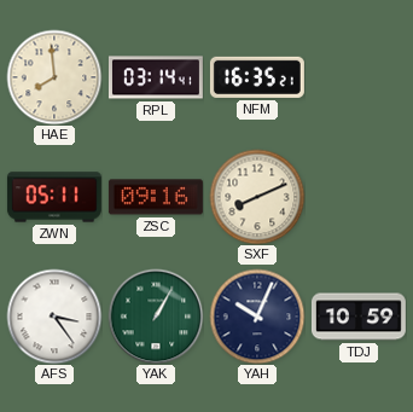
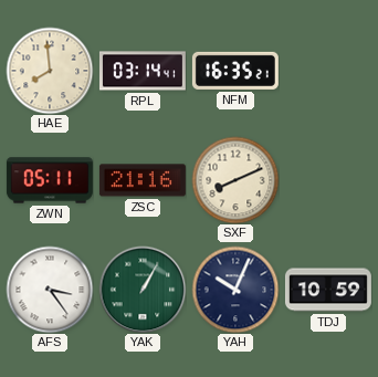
ZSC: 09:16 -> 21:16
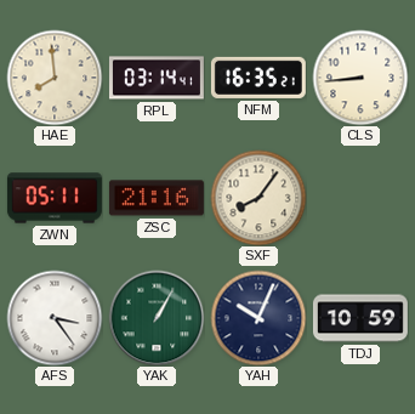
CLS: none -> 8:44
SXF: 8:11 -> 8:06
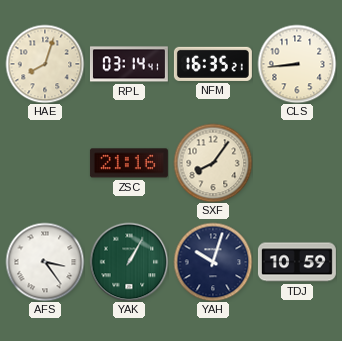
HAE: 7:59 -> 8:03
ZWN: 05:11 -> none
YAH: 10:04 -> 10:03
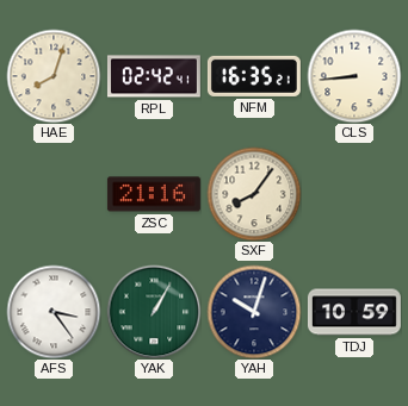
RPL: 03:14 -> 02:42
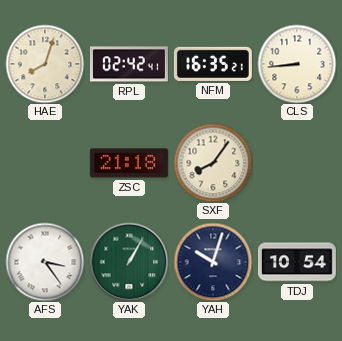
ZSC: 21:16 -> 21:18
TDJ: 10:59 -> 10:54
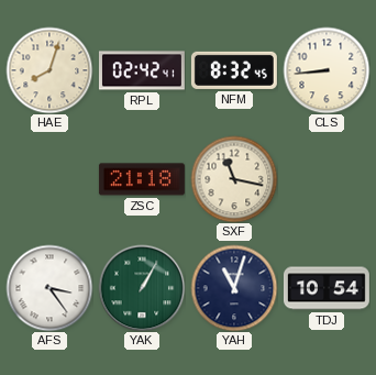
NFM: 16:35 -> 8:32
SXF: 8:06 -> 11:17
YAH: 10:03 -> 11:03
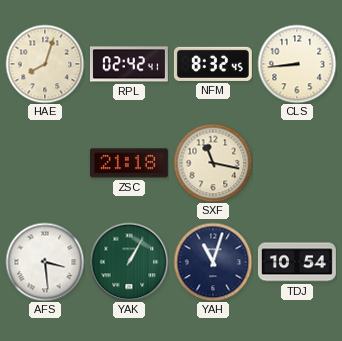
AFS: 3:24 -> 3:29
